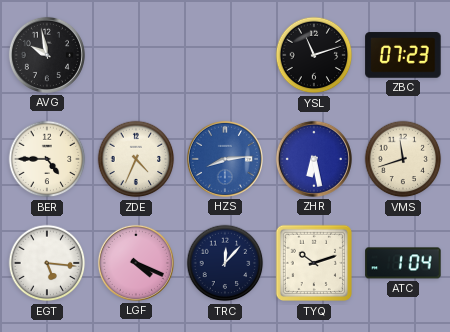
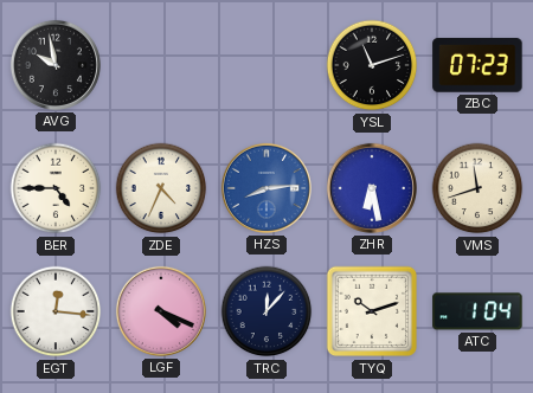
EGT: 5:16 -> 12:16
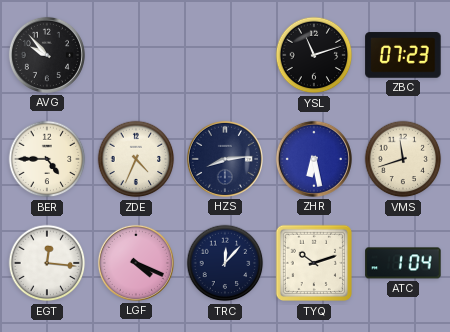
AVG: 9:58 -> 9:53
HZS dial: blue -> navy
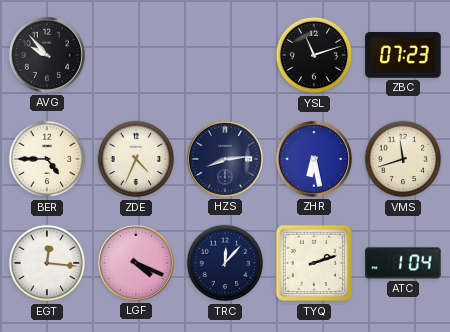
TYQ: 10:12 -> 2:12
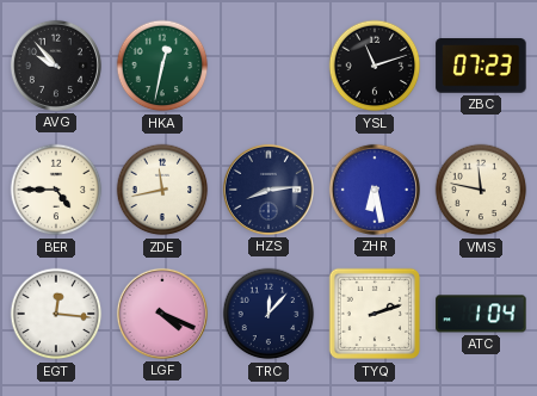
HKA: none -> 12:32
ZDE: 4:34 -> 11:43
VMS: 11:42 -> 11:47
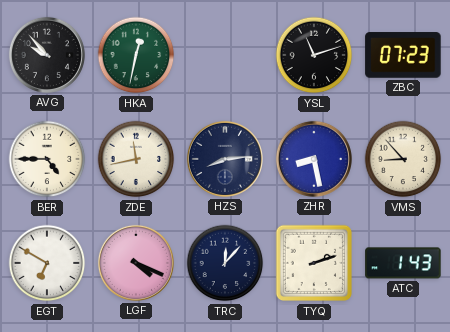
ZHR: 6:28 -> 8:28
VMS: 11:47 -> 8:53
EGT: 12:16 -> 6:50
ATC: 1:04 -> 1:43
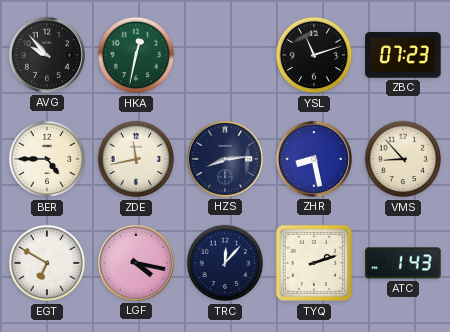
LGF: 4:19 -> 4:17
